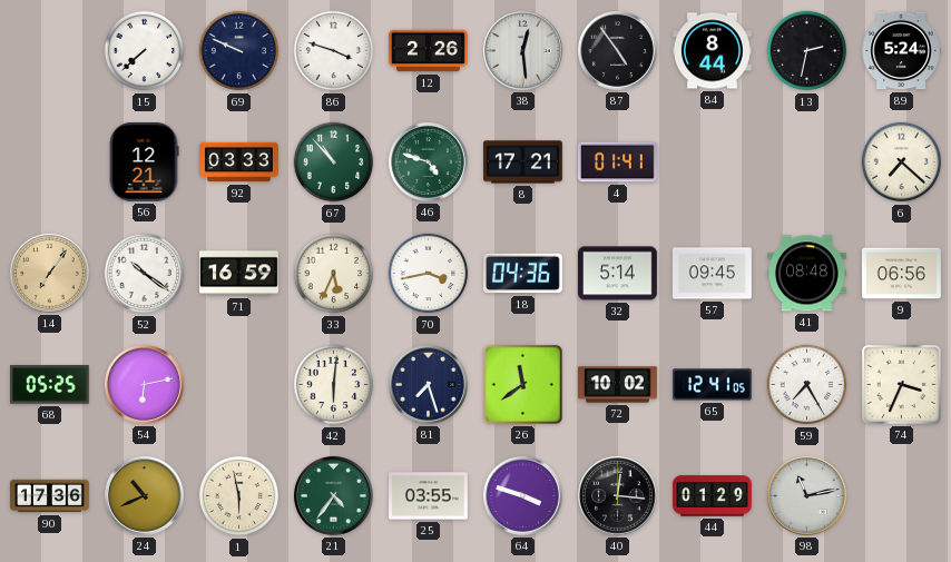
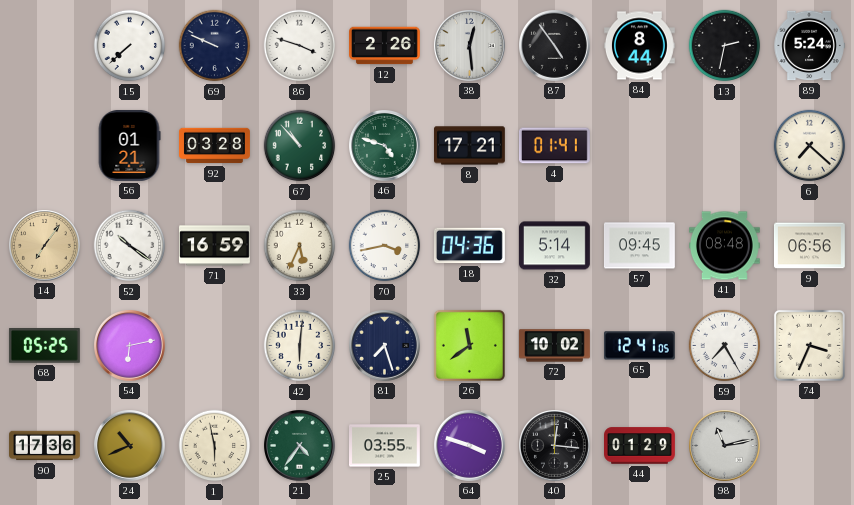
56: 12:21 -> 01:21
92: 03:33 -> 03:28
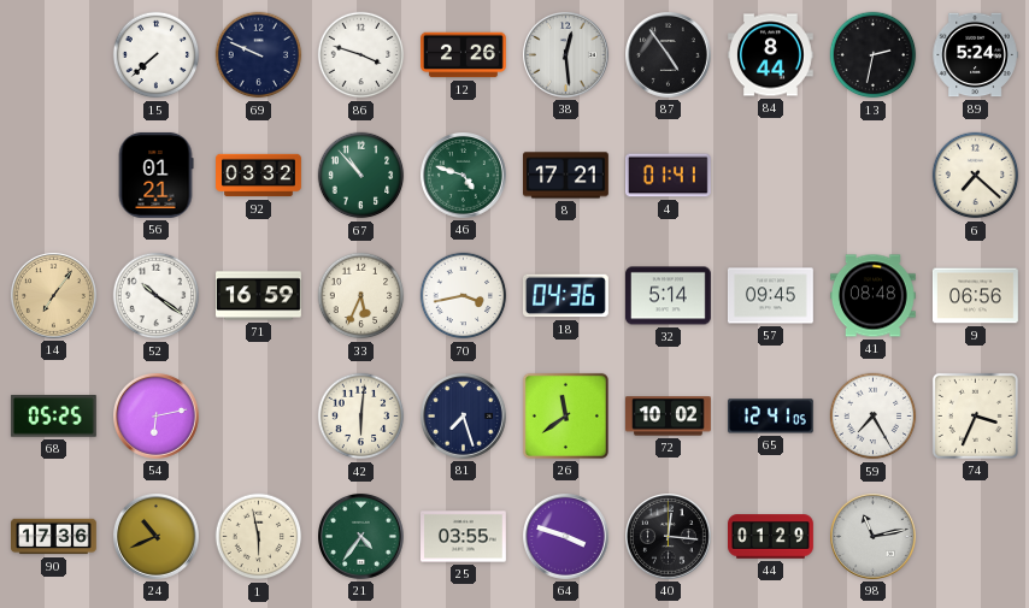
92: 03:28 -> 03:32
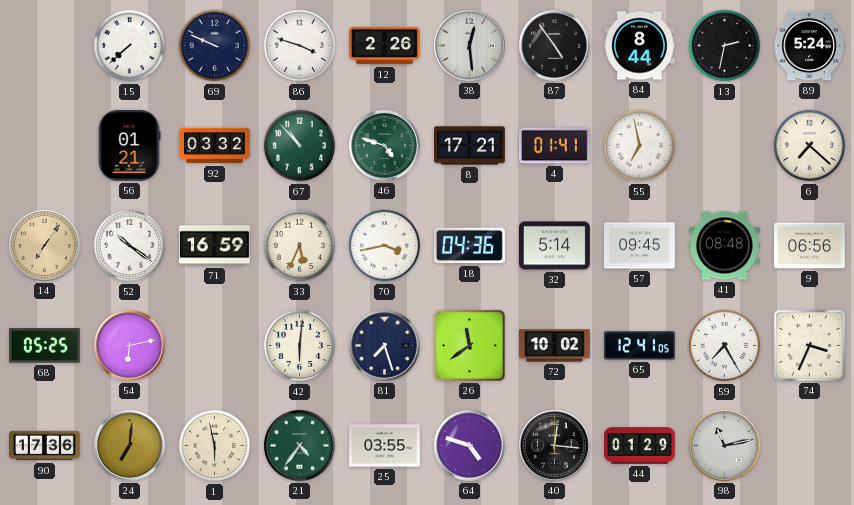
55: none -> 6:58
24: 10:41 -> 7:01
64: 3:48 -> 4:48
